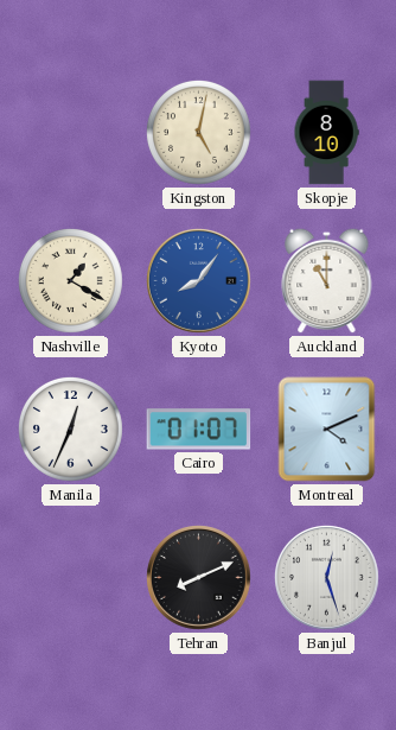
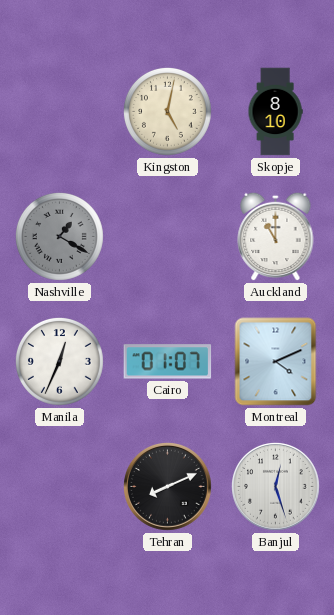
Nashville dial: cream -> grey
Kyoto: 8:06 -> none
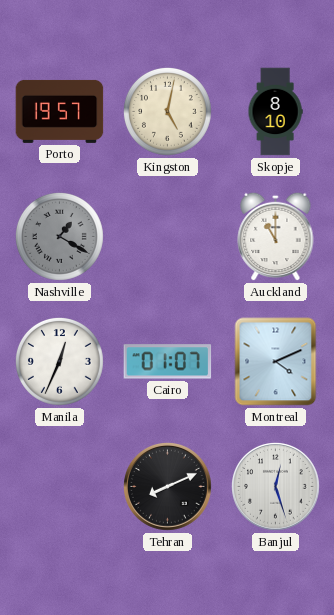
Porto: none -> 19:57
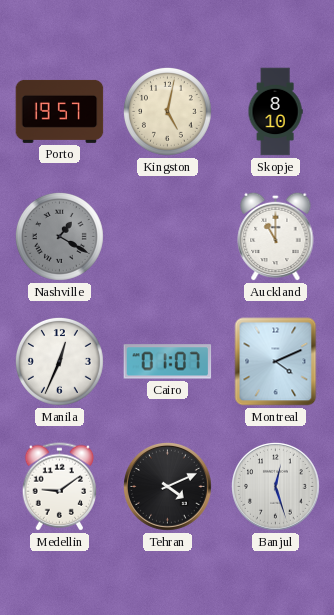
Medellin: none -> 9:09
Tehran: 8:11 -> 4:11
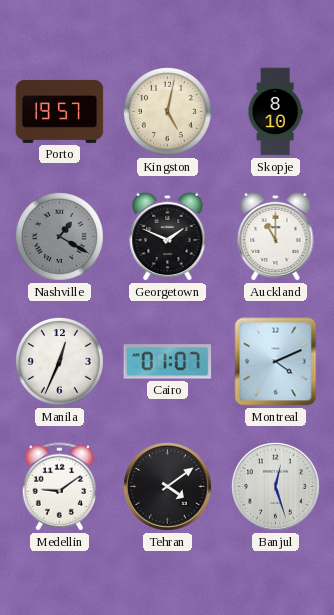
Georgetown: none -> 1:49
Tehran: 4:11 -> 4:09
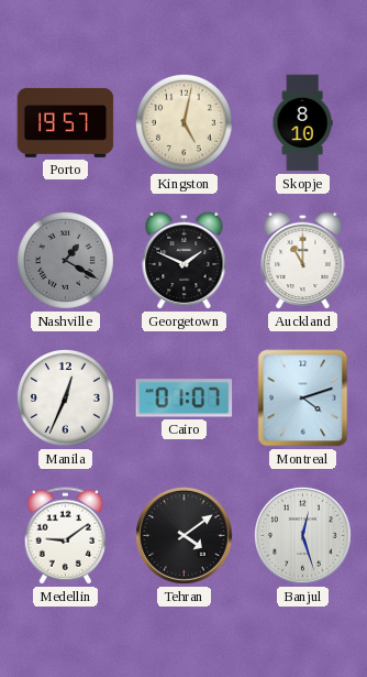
Montreal: 4:11 -> 4:12
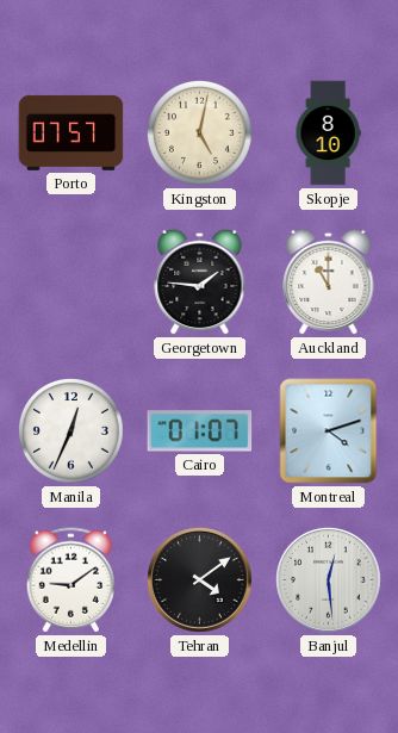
Porto: 19:57 -> 07:57
Nashville: 1:20 -> none
Georgetown: 1:49 -> 1:46
Banjul: 12:27 -> 12:29
